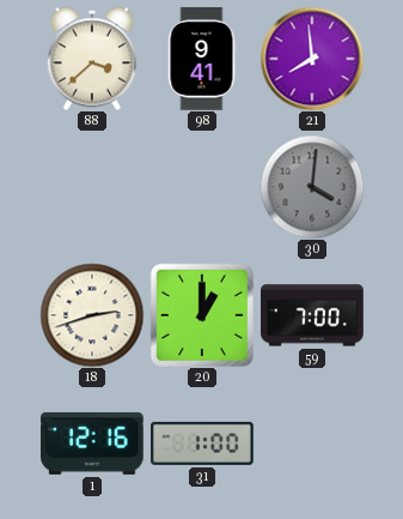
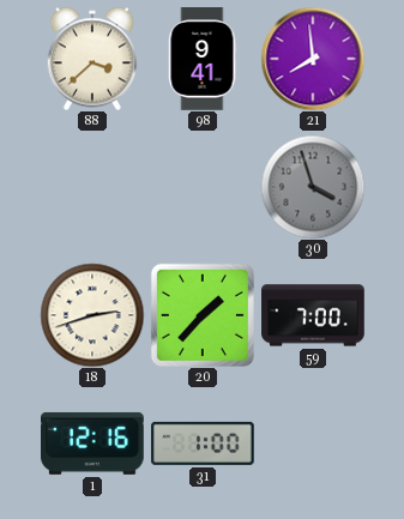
30: 4:01 -> 3:57
20: 1:00 -> 1:37
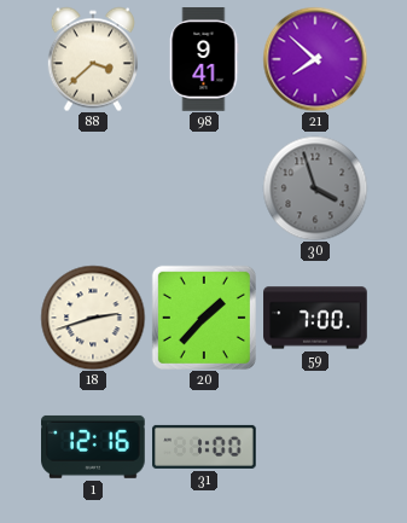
21: 7:59 -> 7:52
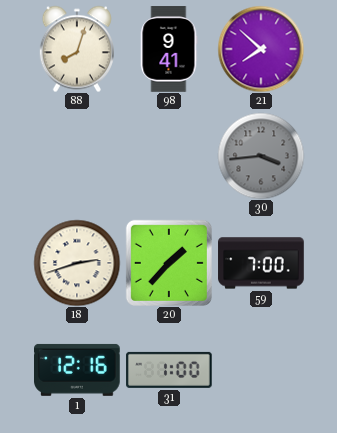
88: 3:38 -> 8:03
30: 3:57 -> 3:44
